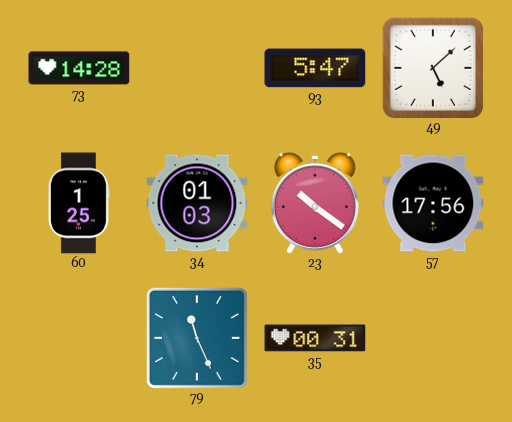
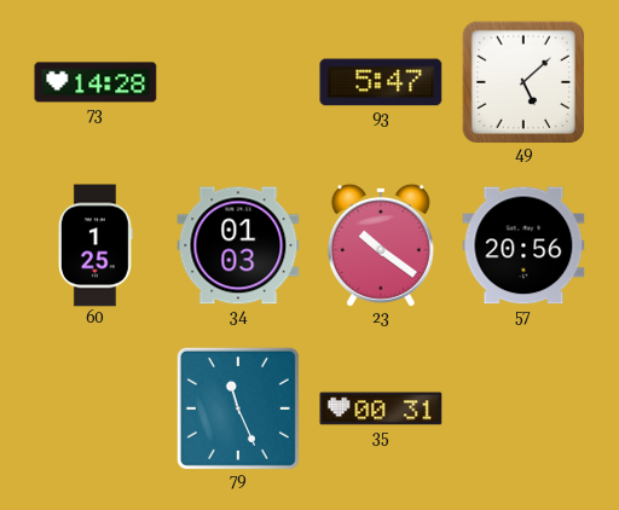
57: 17:56 -> 20:56
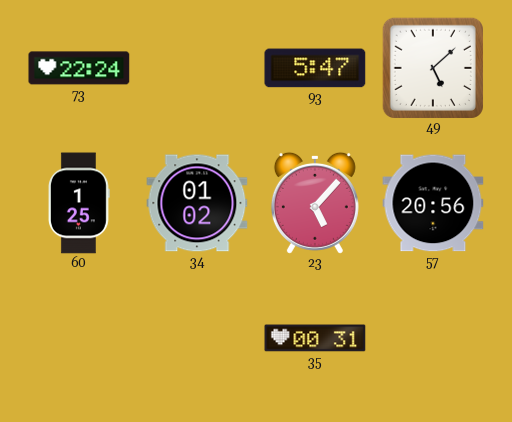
73: 14:28 -> 22:24
34: 01:03 -> 01:02
23: 10:21 -> 5:07
79: 11:26 -> none
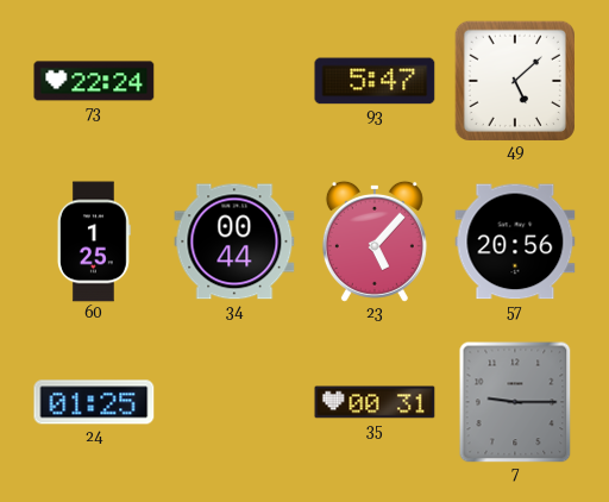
34: 01:02 -> 00:44
24: none -> 01:25
7: none -> 9:15
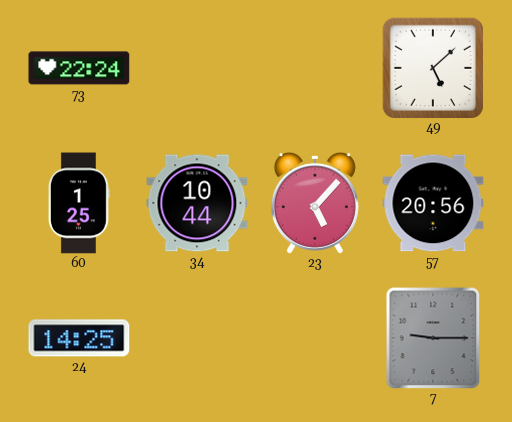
93: 5:47 -> none
34: 00:44 -> 10:44
24: 01:25 -> 14:25
35: 00:31 -> none
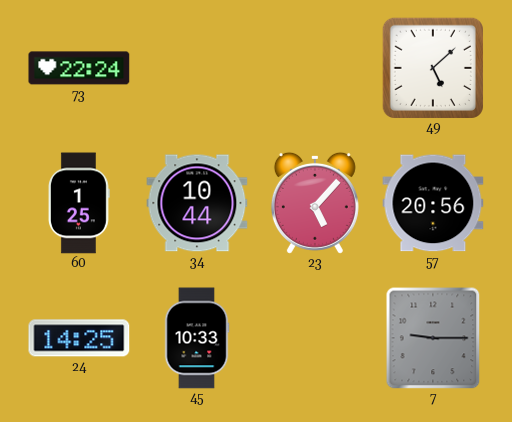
45: none -> 10:33
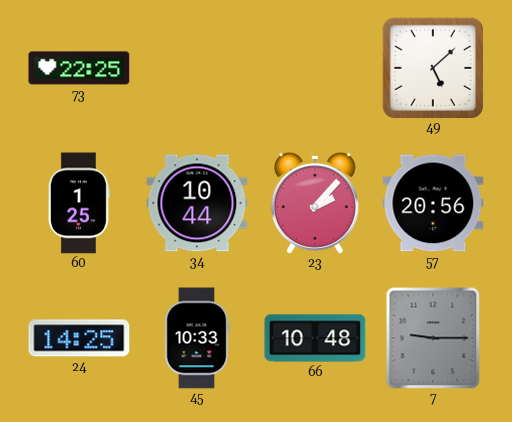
73: 22:24 -> 22:25
23: 5:07 -> 2:07
66: none -> 10:48
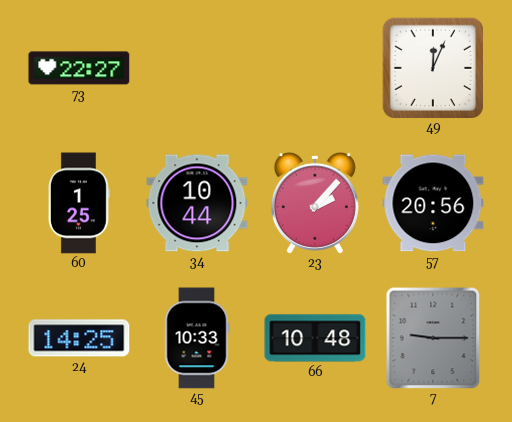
73: 22:25 -> 22:27
49: 5:08 -> 12:04
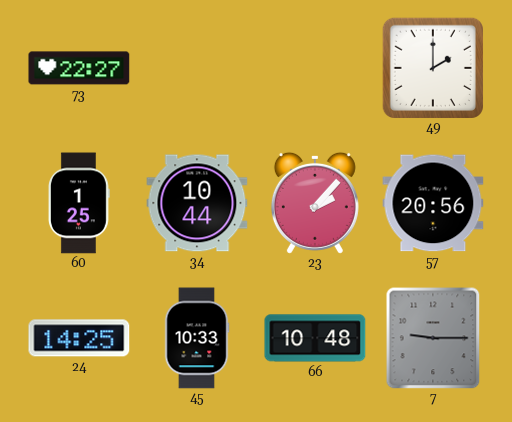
49: 12:04 -> 2:00
